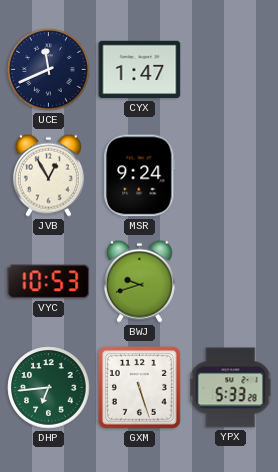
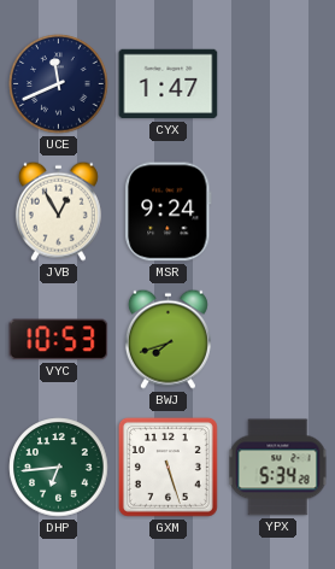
BWJ: 9:42 -> 7:42
YPX: 5:33 -> 5:34
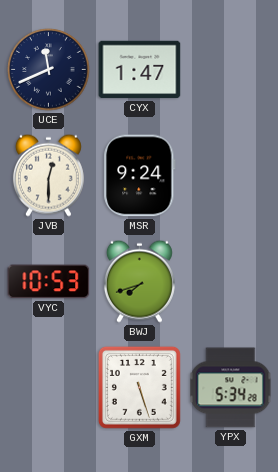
JVB: 12:55 -> 12:30
DHP: 6:44 -> none
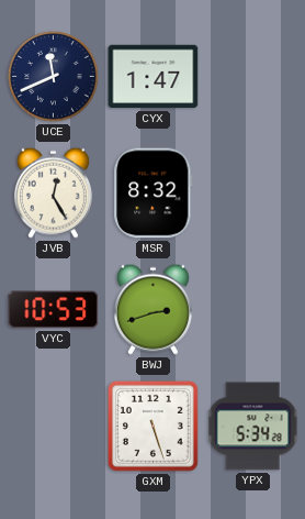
JVB: 12:30 -> 12:25
MSR: 9:24 -> 8:32
BWJ: 7:42 -> 2:42
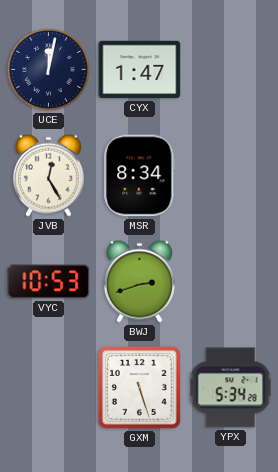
UCE: 11:41 -> 12:02
MSR: 8:32 -> 8:34
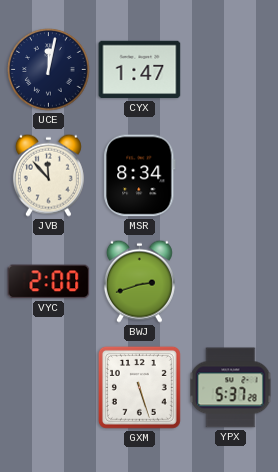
JVB: 12:25 -> 11:53
VYC: 10:53 -> 2:00
YPX: 5:34 -> 5:37
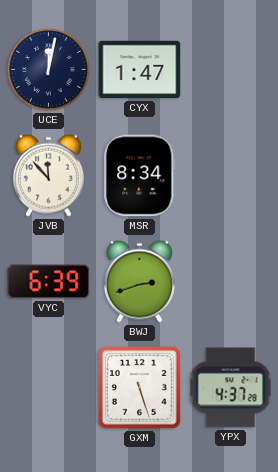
VYC: 2:00 -> 6:39
YPX: 5:37 -> 4:37
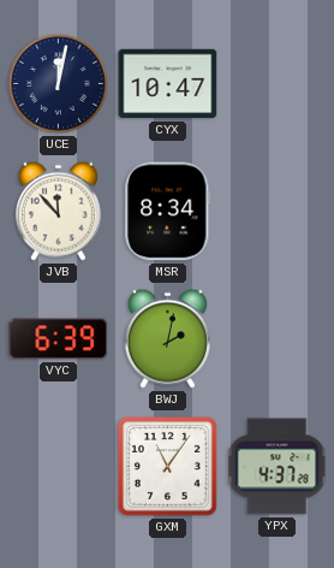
CYX: 1:47 -> 10:47
BWJ: 2:42 -> 2:02
GXM: 5:27 -> 11:06
